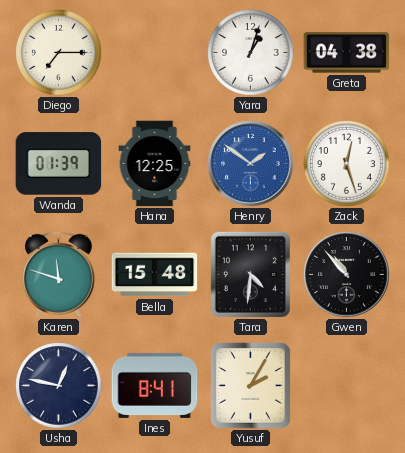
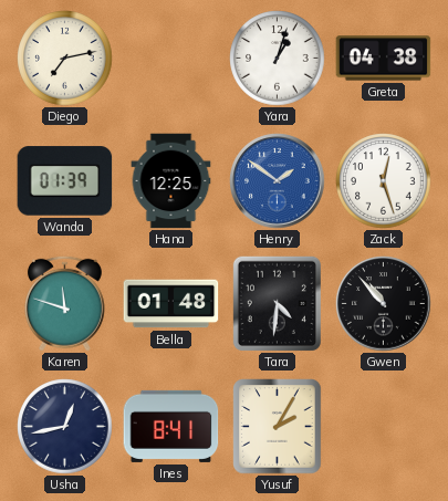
Diego: 7:15 -> 7:13
Bella: 15:48 -> 01:48
Usha: 12:47 -> 12:43
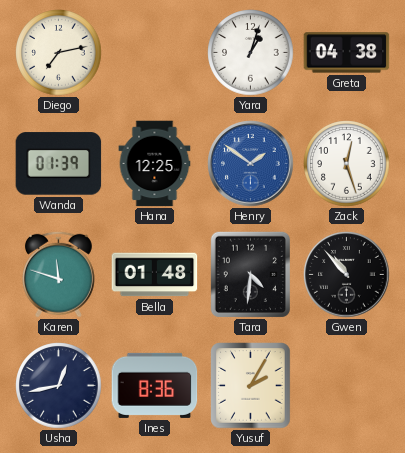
Ines: 8:41 -> 8:36
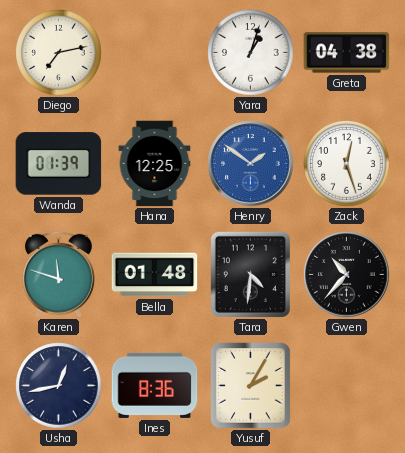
Gwen: 10:53 -> 10:37
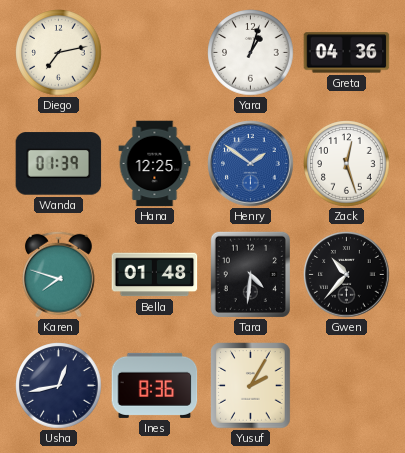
Greta: 04:38 -> 04:36
Karen: 11:48 -> 7:48
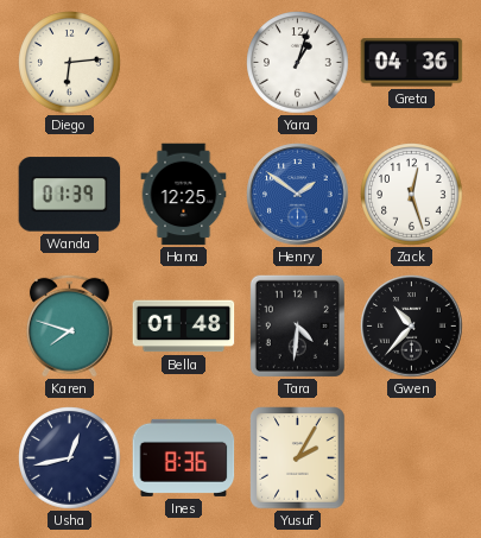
Diego: 7:13 -> 6:14
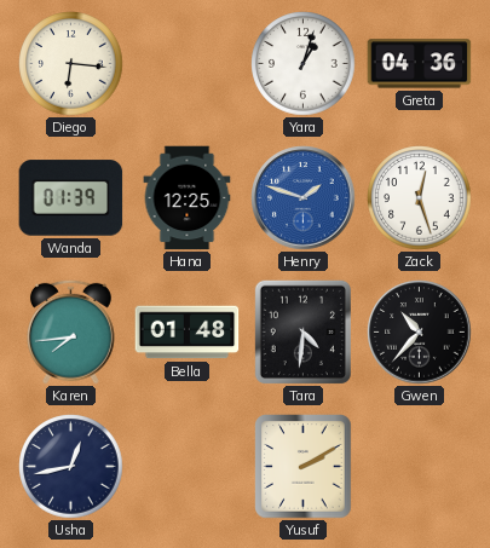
Diego: 6:14 -> 6:16
Henry: 1:51 -> 1:48
Karen: 7:48 -> 7:44
Ines: 8:36 -> none
Yusuf: 2:05 -> 2:10
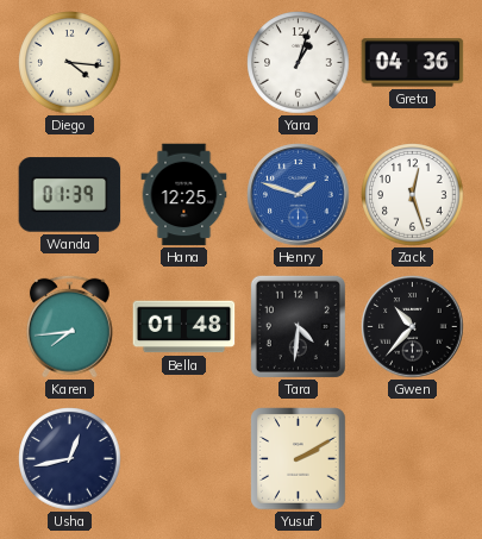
Diego: 6:16 -> 4:16
